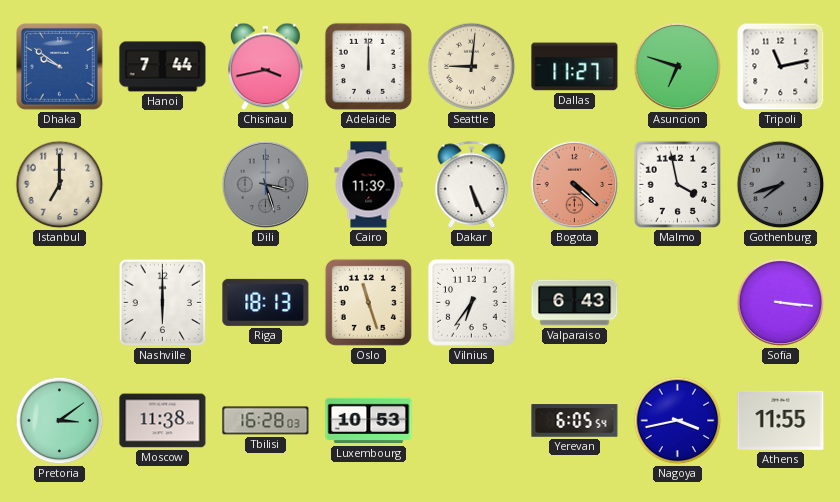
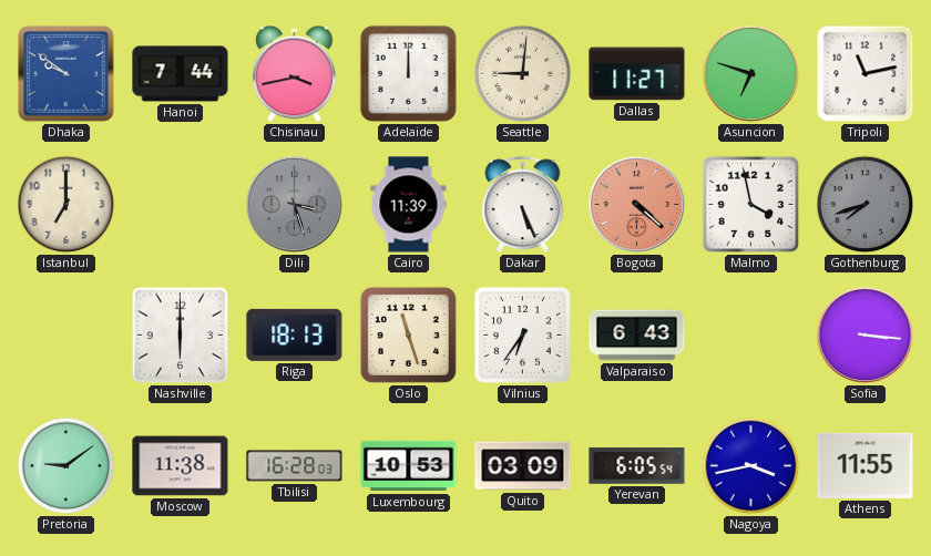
Pretoria: 3:09 -> 9:09
Quito: none -> 03:09
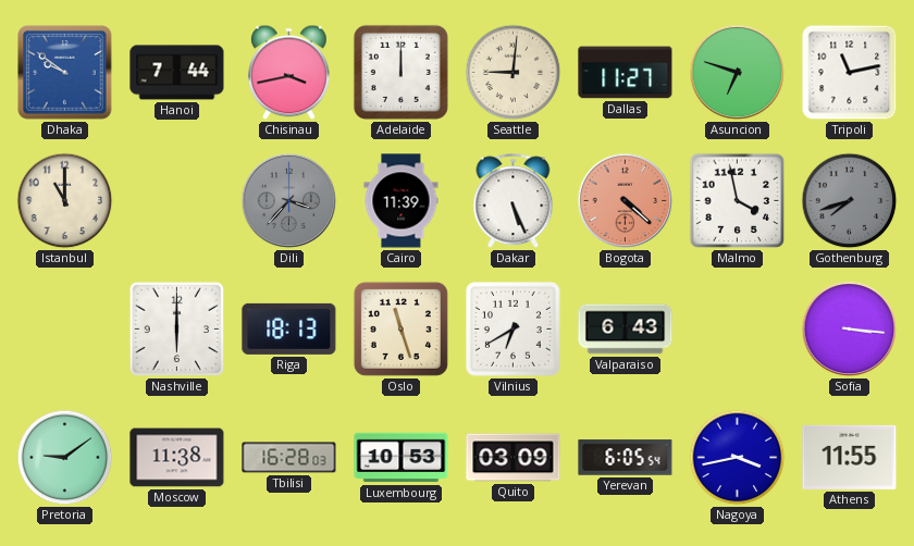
Istanbul: 7:00 -> 11:00
Dili: 3:27 -> 3:37
Vilnius: 6:36 -> 6:40
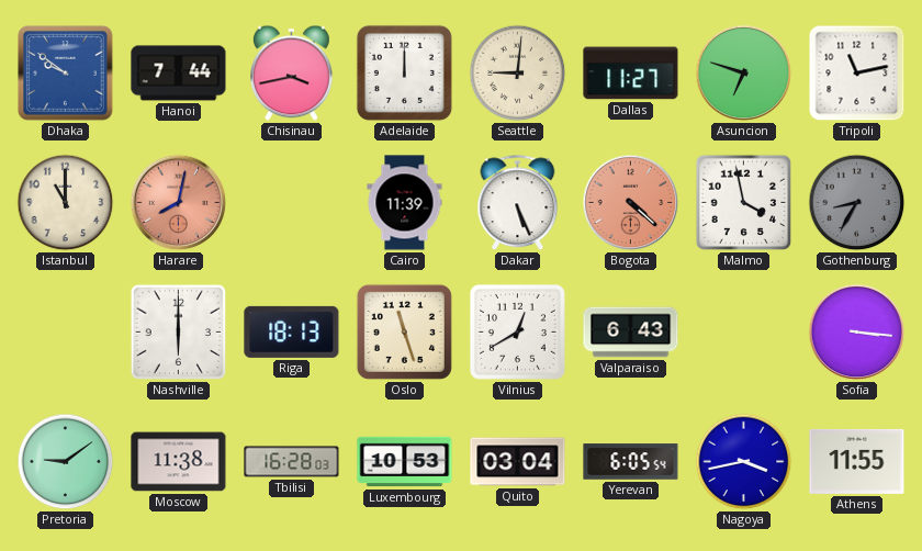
Harare: none -> 8:02
Dili: 3:37 -> none
Gothenburg: 7:42 -> 8:35
Vilnius: 6:40 -> 12:40
Quito: 03:09 -> 03:04
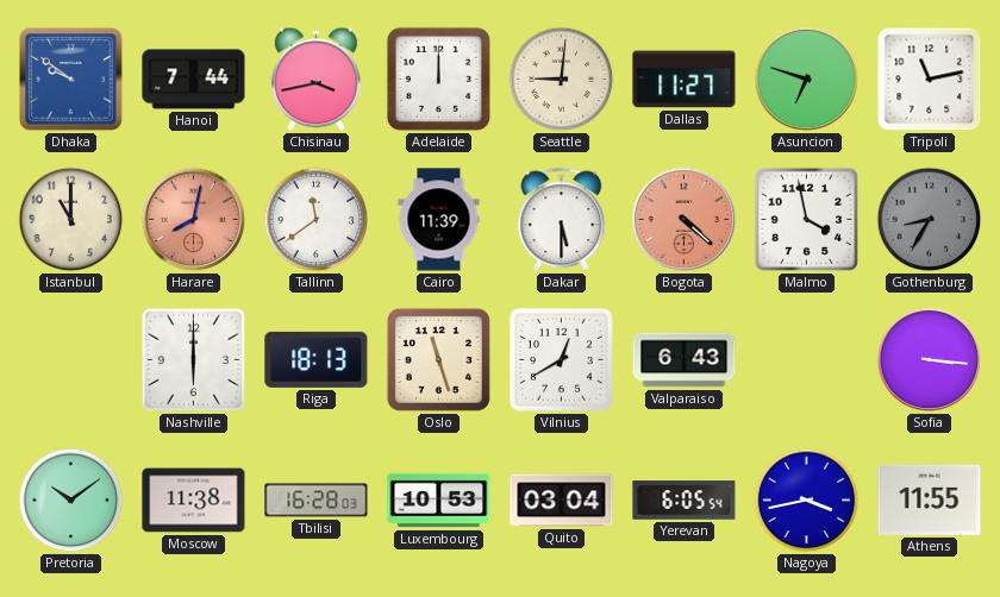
Tallinn: none -> 11:39
Dakar: 5:26 -> 5:30
Pretoria: 9:09 -> 10:09
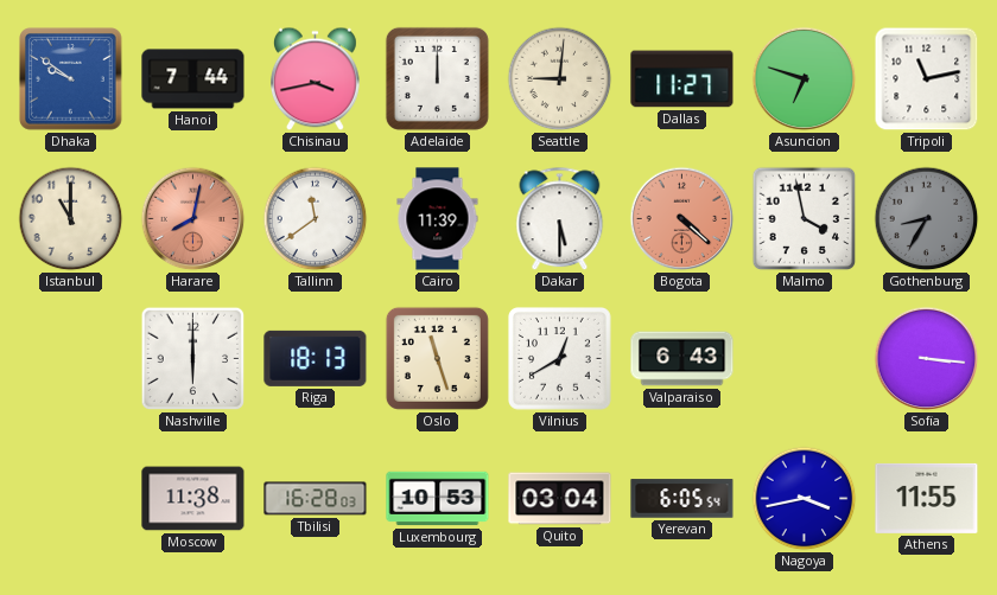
Pretoria: 10:09 -> none
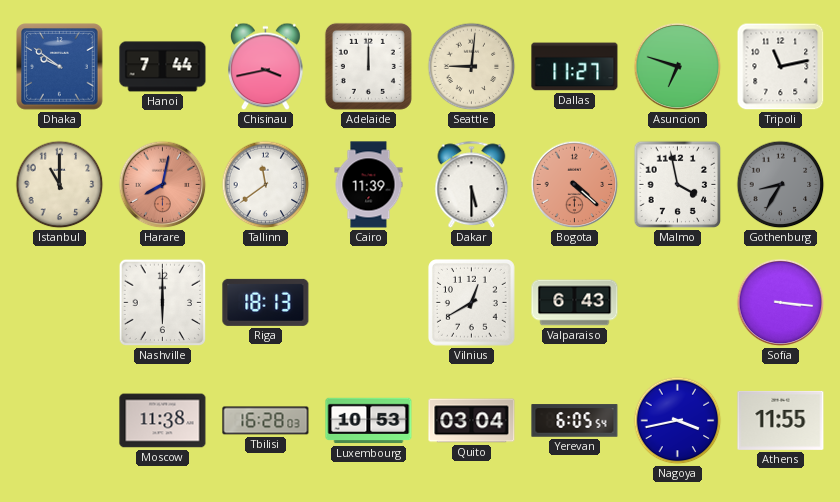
Oslo: 11:27 -> none
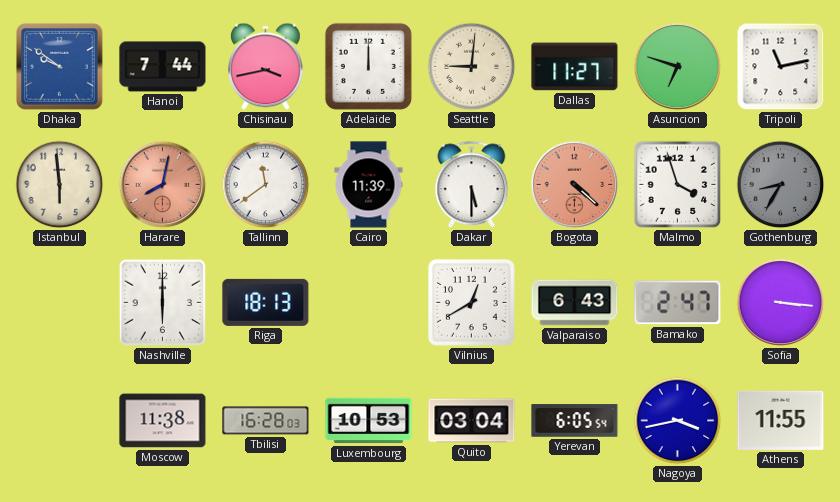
Istanbul: 11:00 -> 5:59
Malmo: 3:58 -> 3:57
Bamako: none -> 2:47
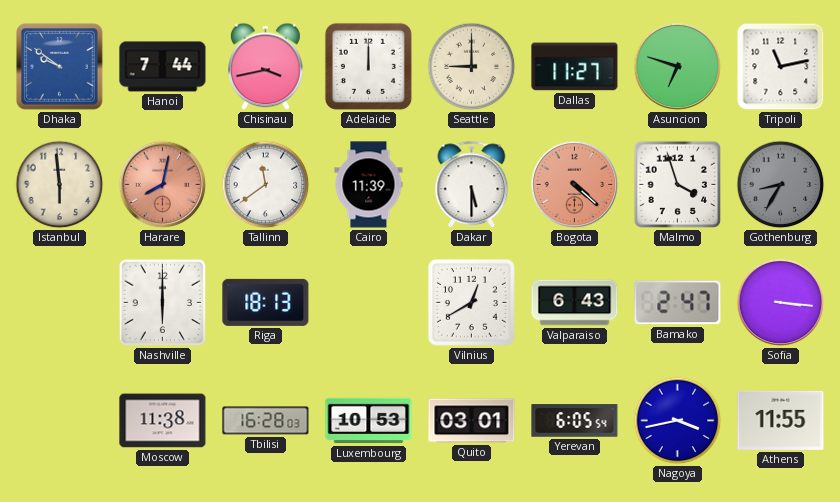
Seattle: 9:01 -> 9:00
Quito: 03:04 -> 03:01
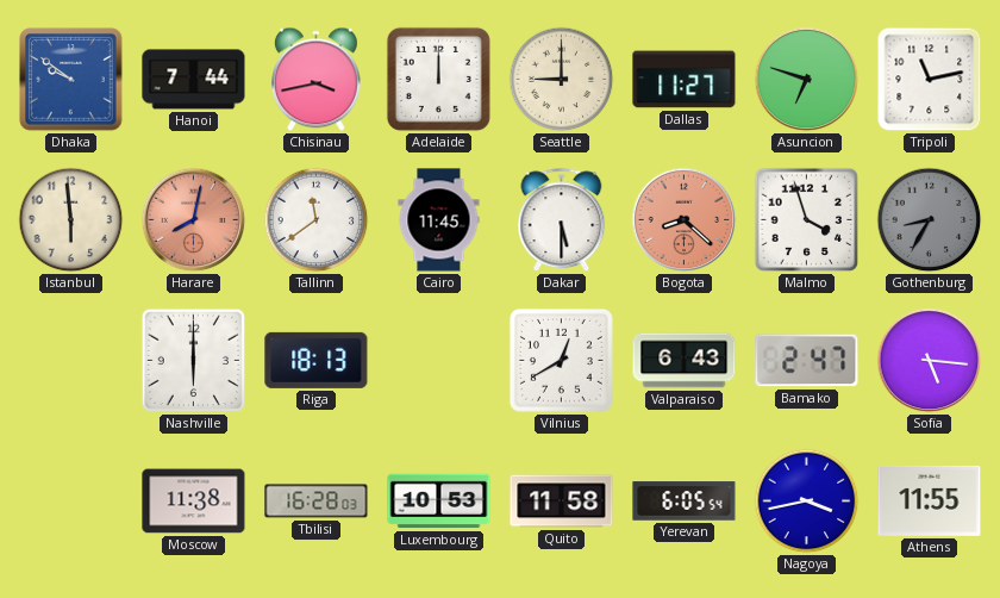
Cairo: 11:39 -> 11:45
Bogota: 4:22 -> 8:22
Sofia: 3:16 -> 5:16
Quito: 03:01 -> 11:58
